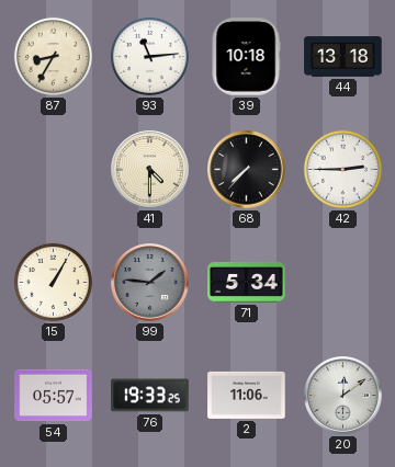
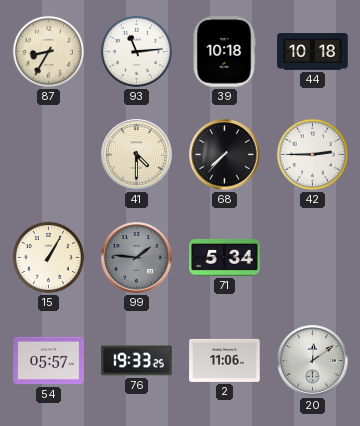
44: 13:18 -> 10:18
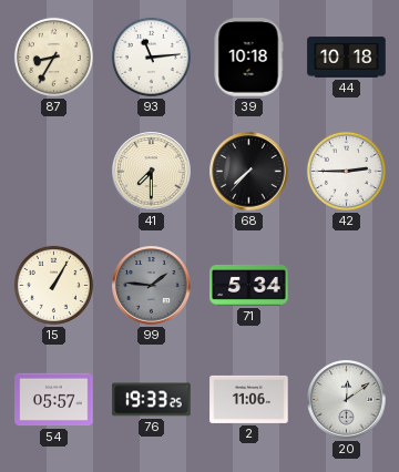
41: 4:30 -> 7:30
